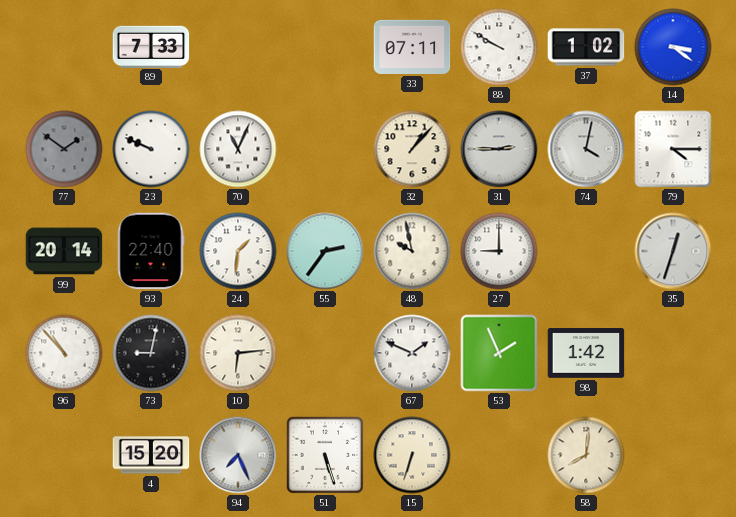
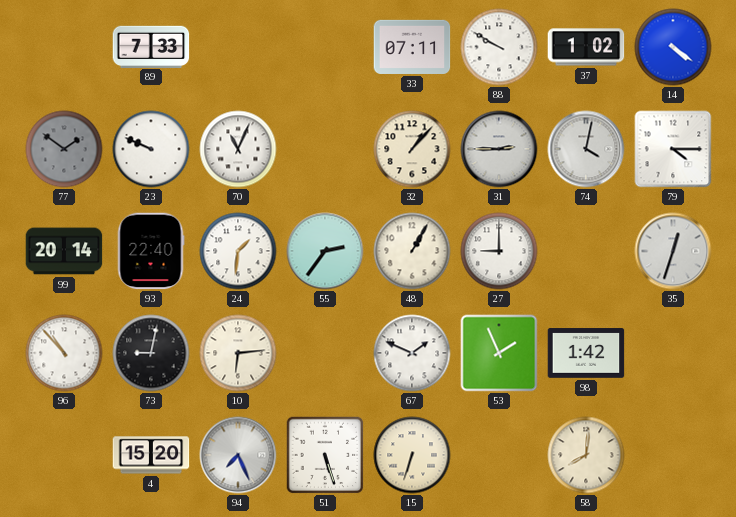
14: 3:21 -> 4:21
48: 9:58 -> 1:05
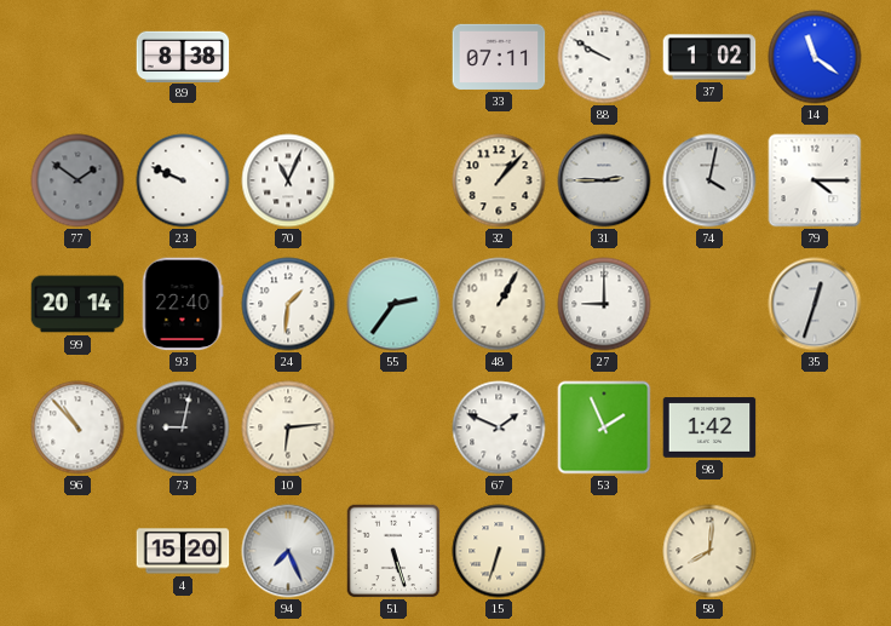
89: 7:33 -> 8:38
14: 4:21 -> 11:21
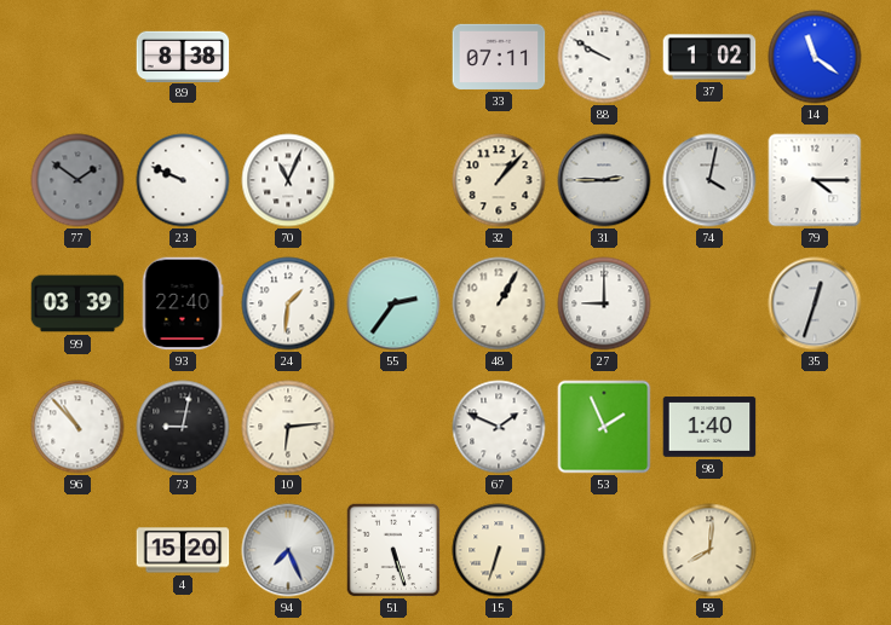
99: 20:14 -> 03:39
98: 1:42 -> 1:40
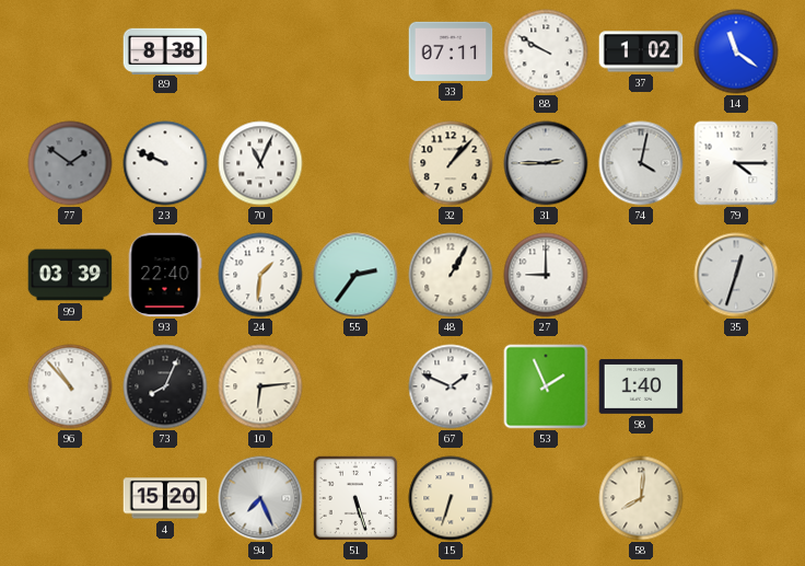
73: 9:02 -> 8:04
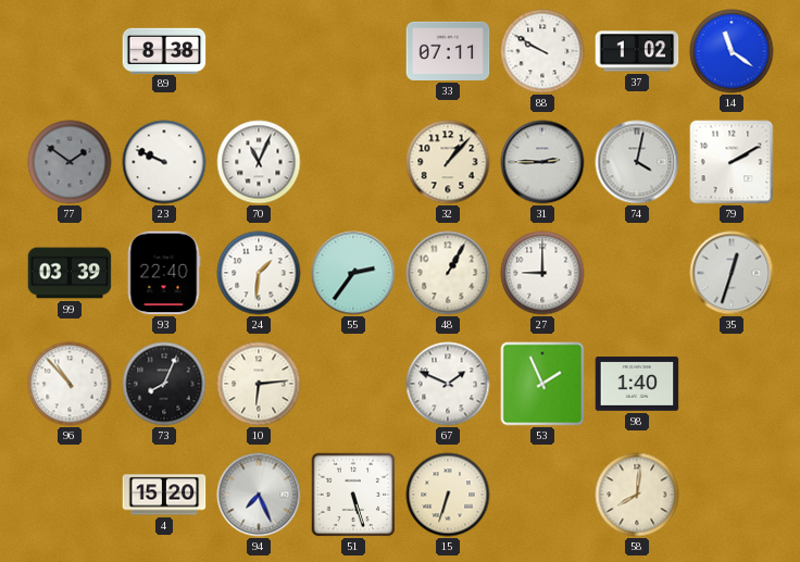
79: 4:15 -> 2:10
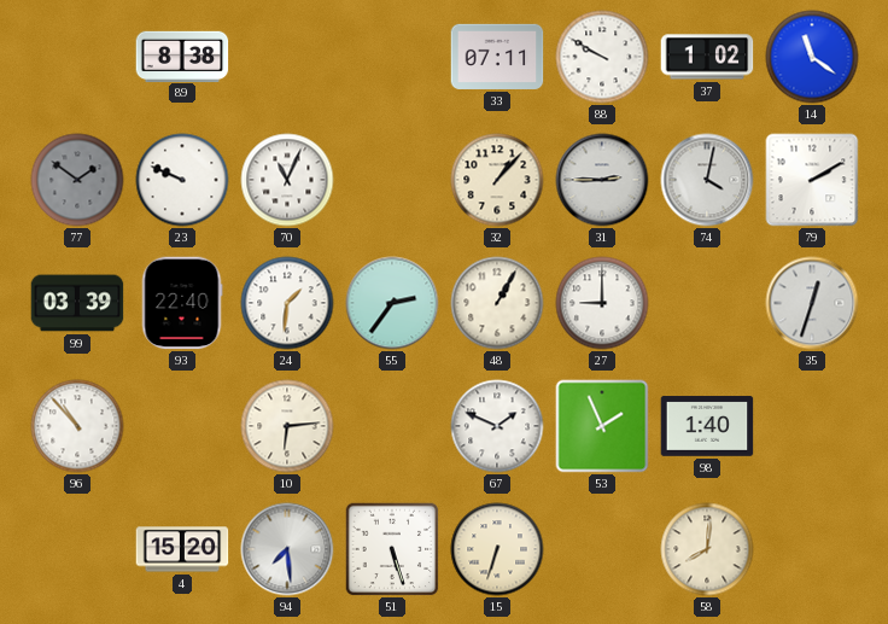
73: 8:04 -> none
94: 7:26 -> 7:29
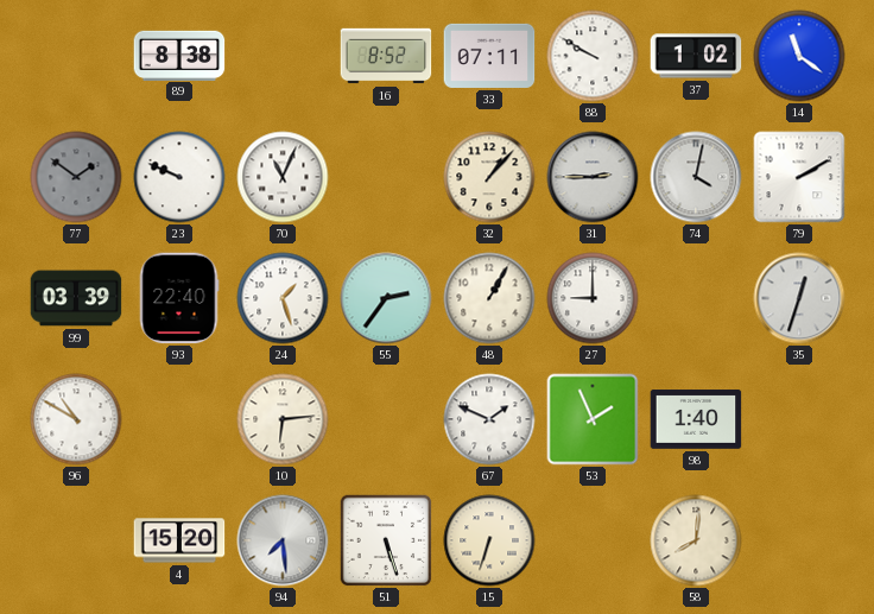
16: none -> 8:52
24: 1:31 -> 1:27
96: 10:53 -> 10:50
